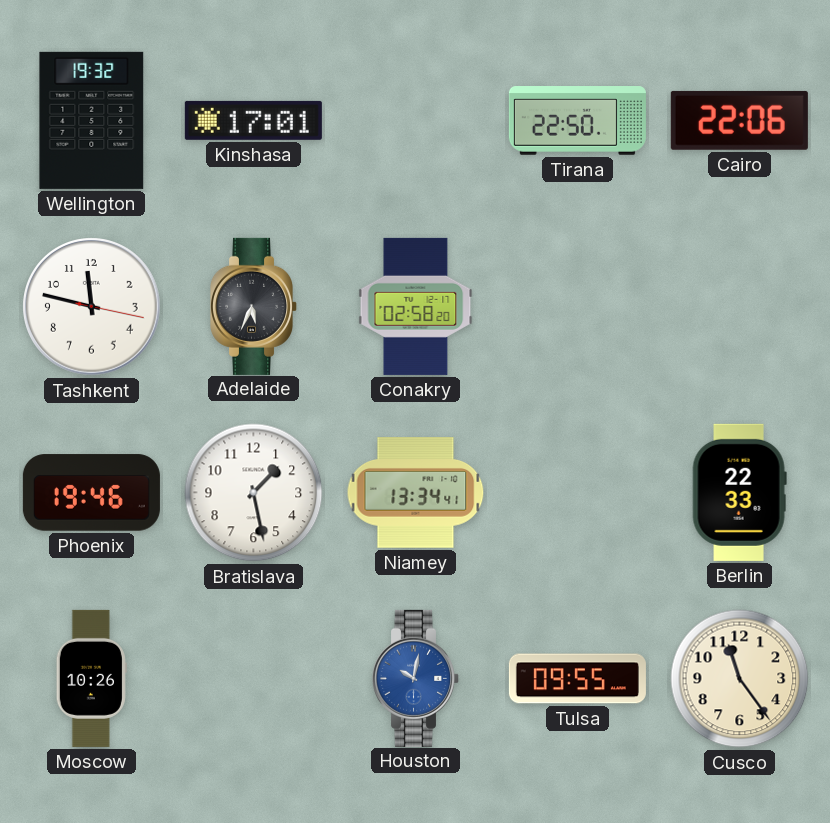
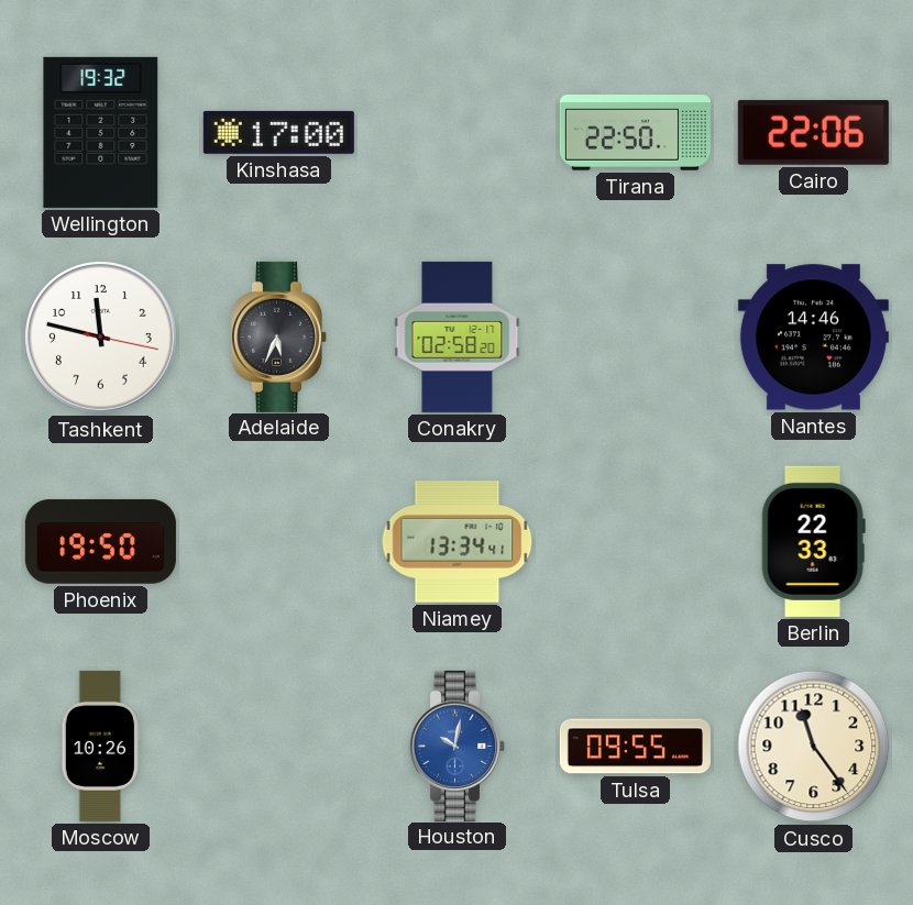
Kinshasa: 17:01 -> 17:00
Nantes: none -> 14:46
Phoenix: 19:46 -> 19:50
Bratislava: 1:28 -> none
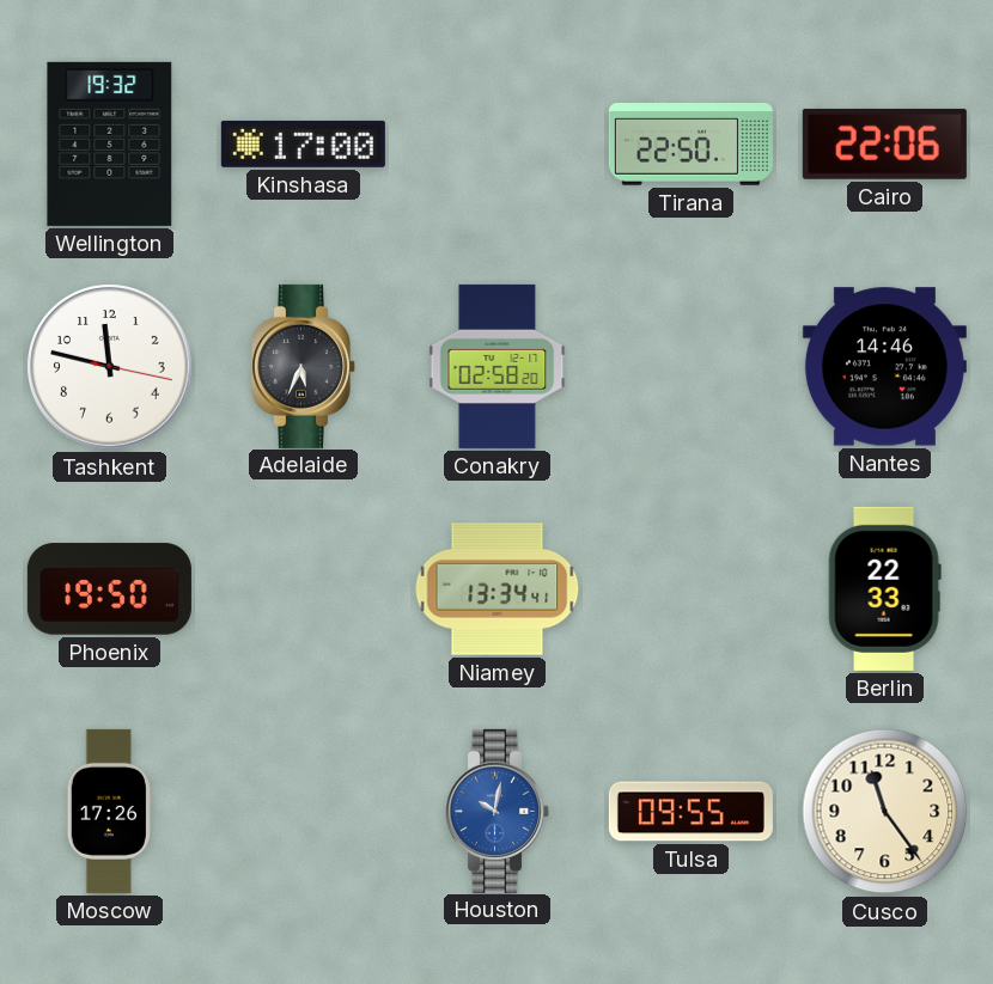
Moscow: 10:26 -> 17:26
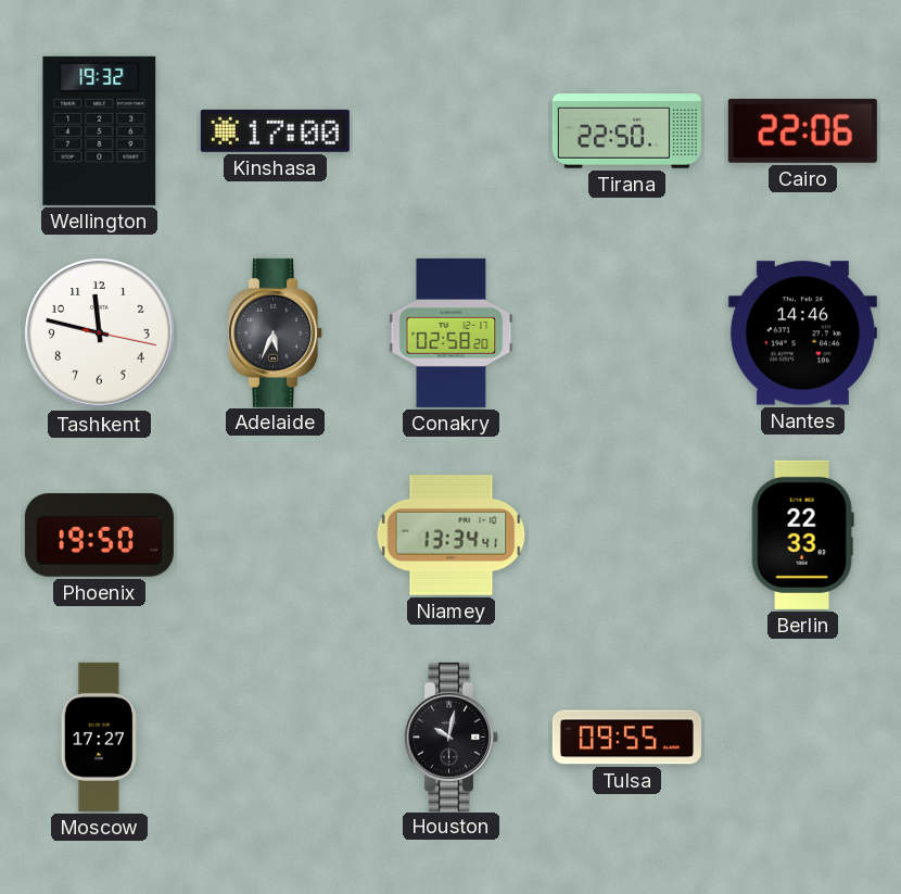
Moscow: 17:26 -> 17:27
Houston dial: blue -> black
Cusco: 11:24 -> none
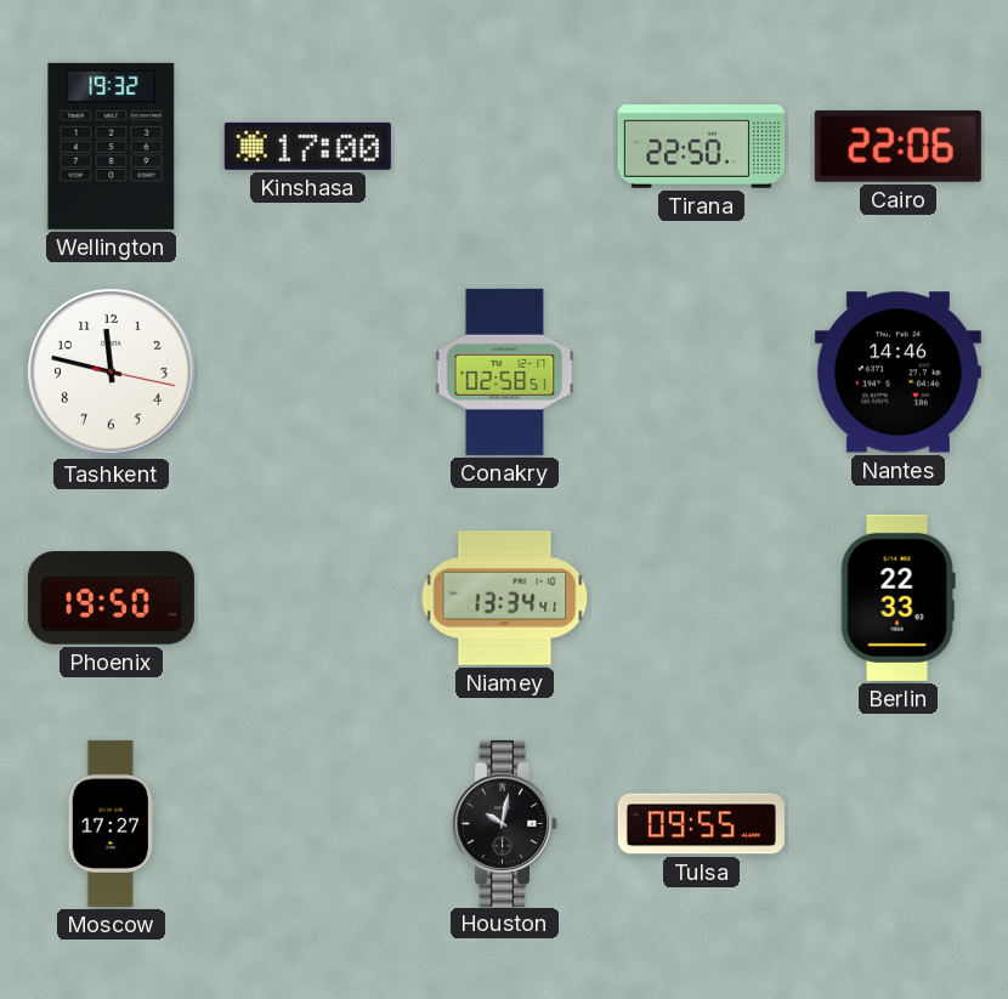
Adelaide: 5:34 -> none
Conakry: 02:58:20 -> 02:58:51
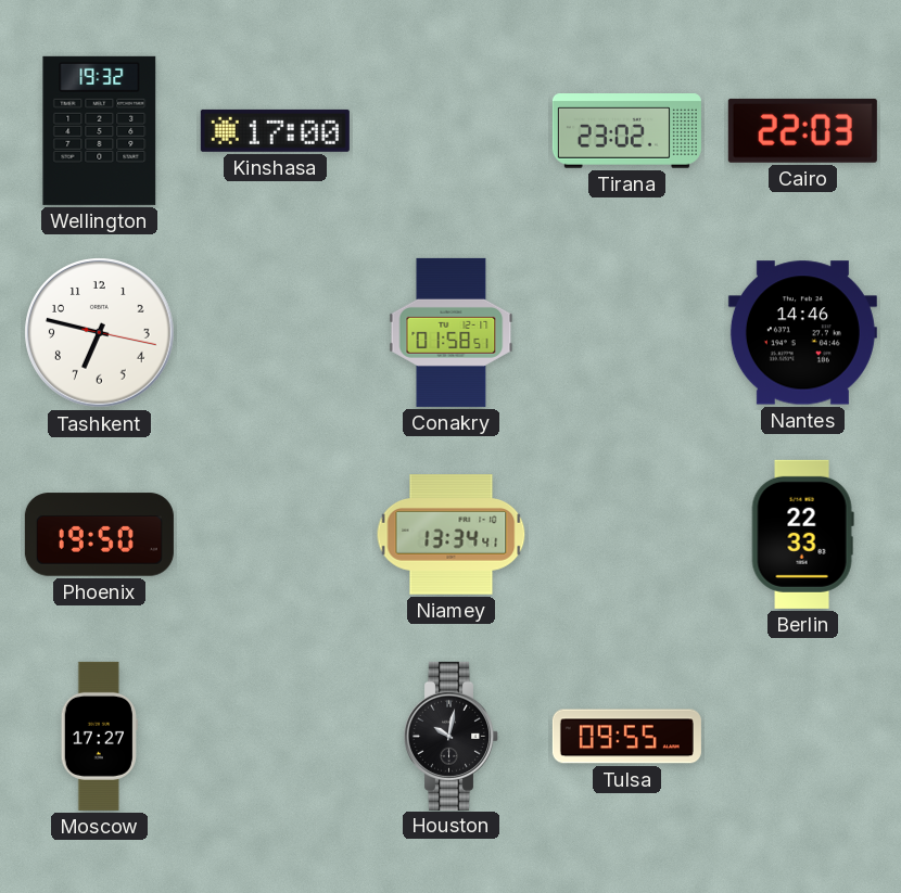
Tirana: 22:50 -> 23:02
Cairo: 22:06 -> 22:03
Tashkent: 11:47 -> 6:47
Conakry: 02:58 -> 01:58
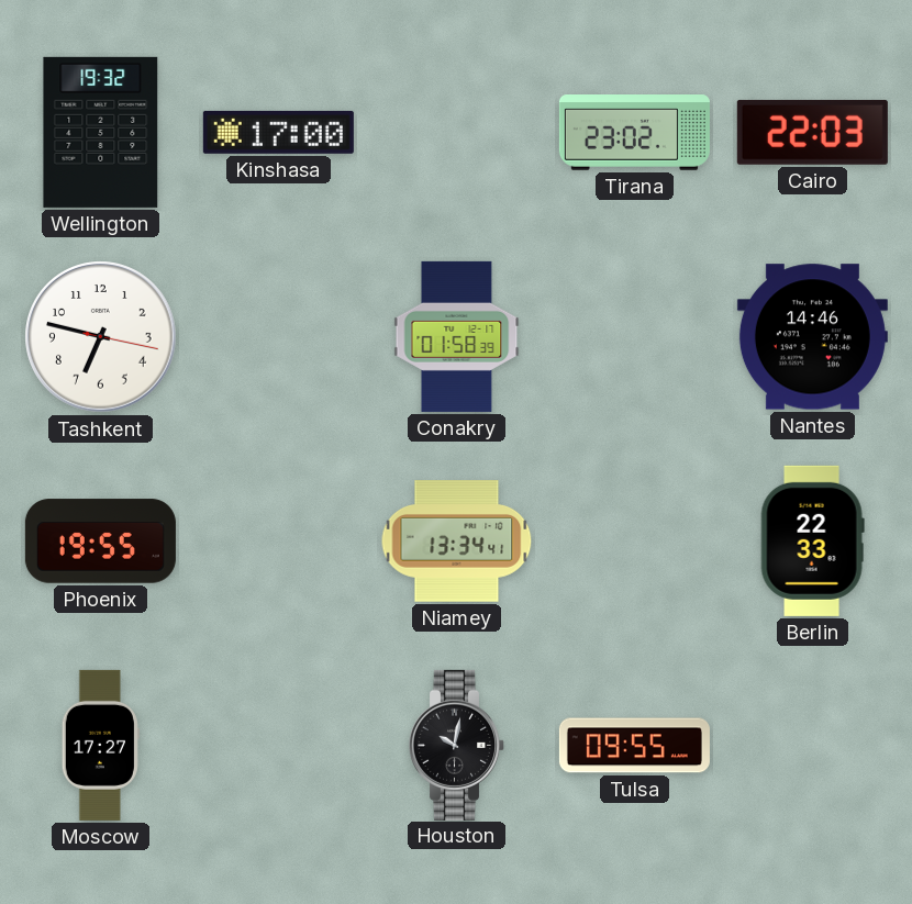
Conakry: 01:58:51 -> 01:58:39
Phoenix: 19:50 -> 19:55
